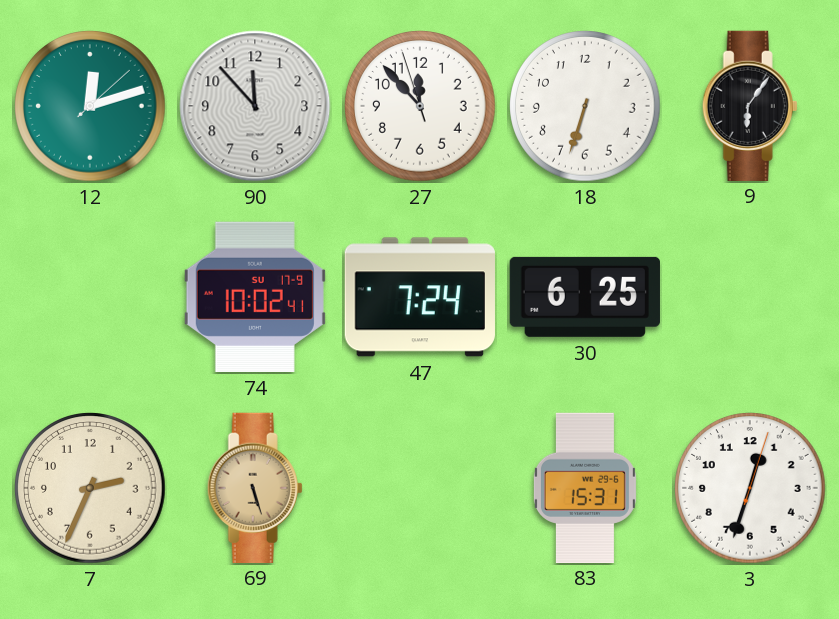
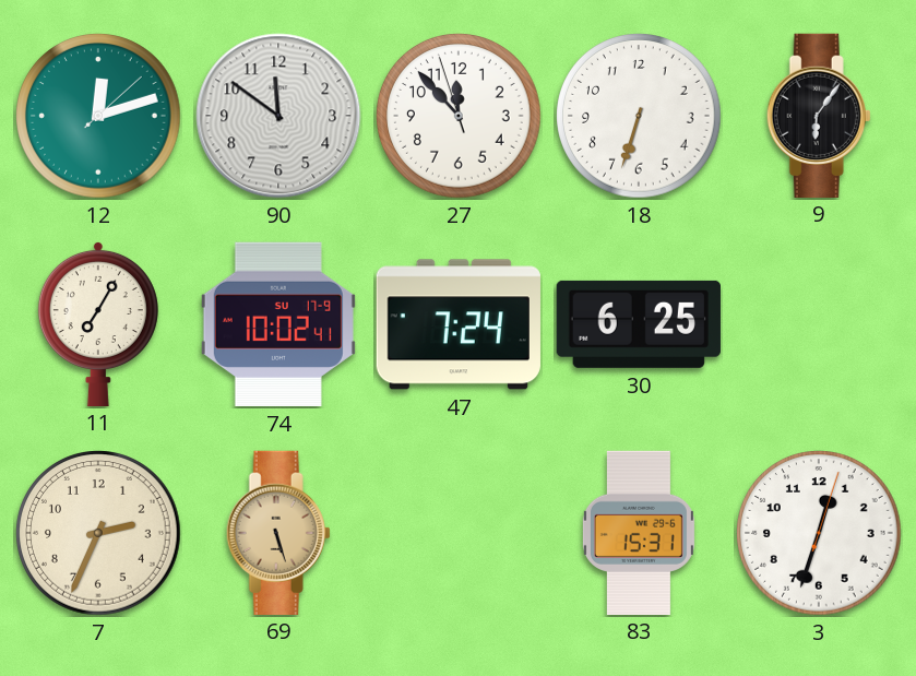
90: 11:53 -> 11:51
11: none -> 7:05
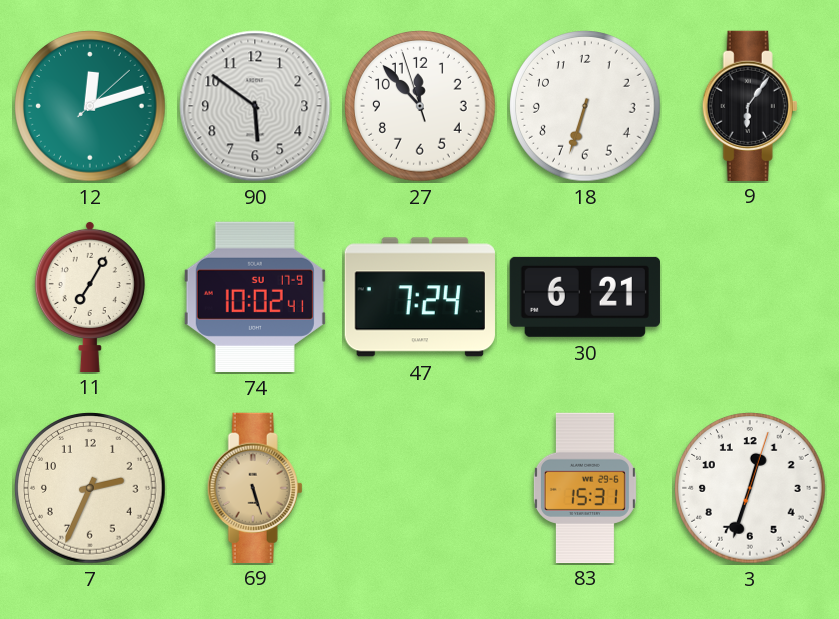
90: 11:51 -> 5:51
30: 6:25 -> 6:21
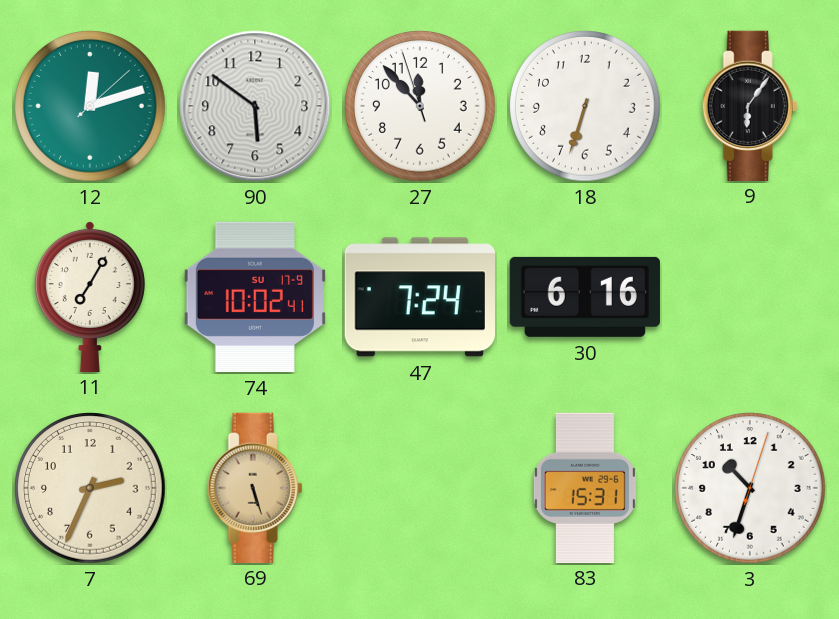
30: 6:21 -> 6:16
3: 12:33 -> 10:33
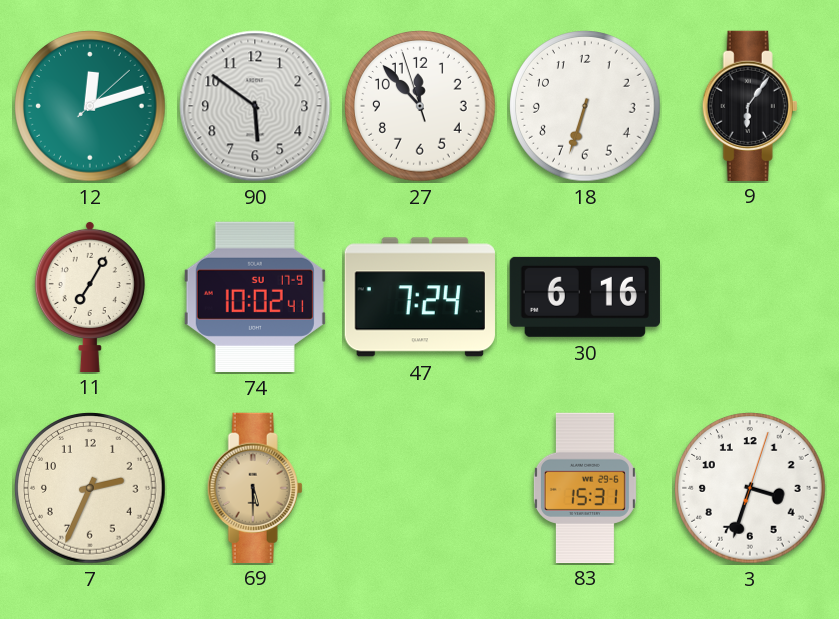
69: 5:27 -> 5:30
3: 10:33 -> 3:33
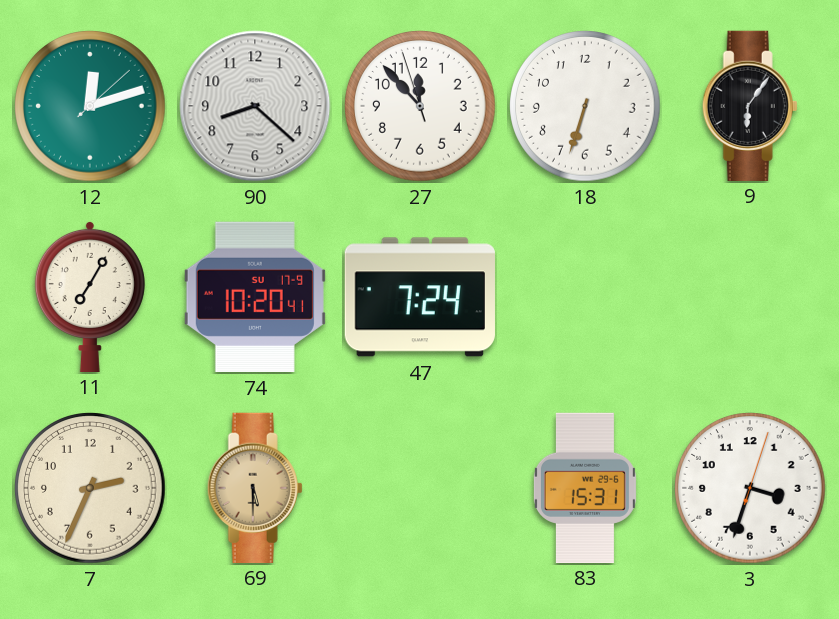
90: 5:51 -> 8:22
74: 10:02 -> 10:20
30: 6:16 -> none
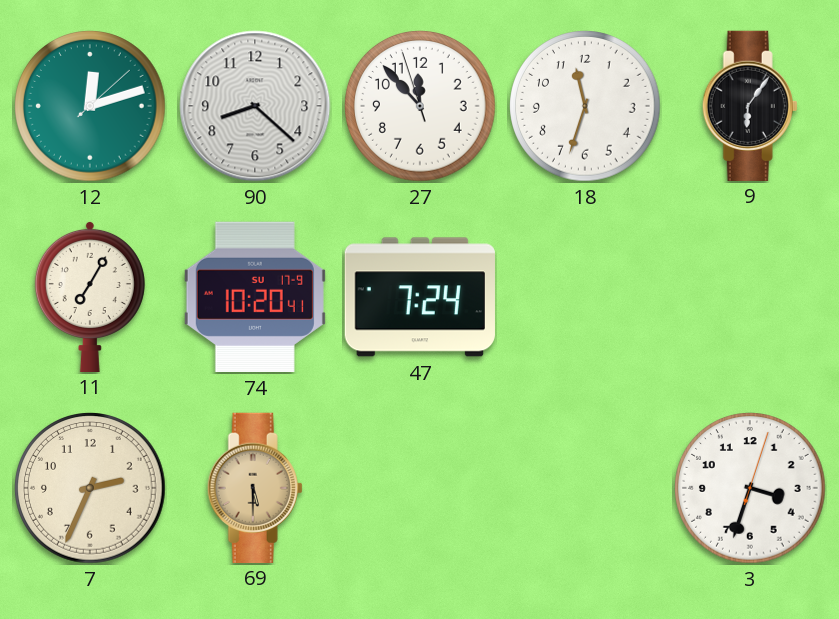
18: 6:33 -> 11:33
83: 15:31 -> none
